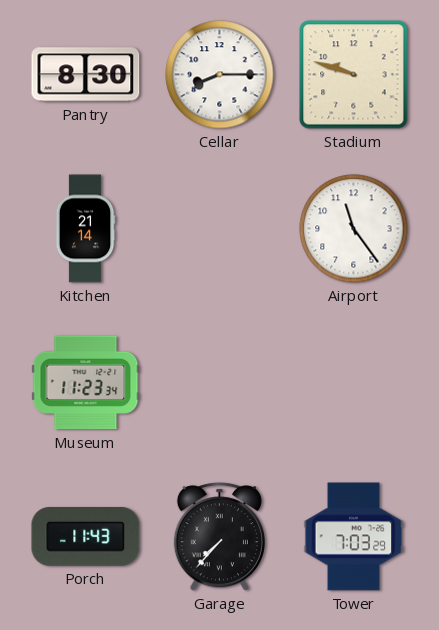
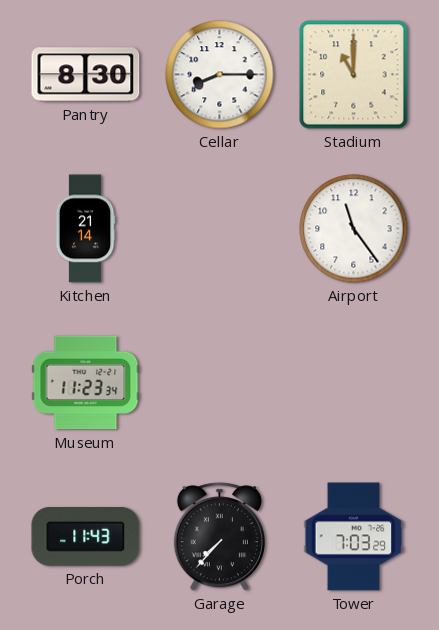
Stadium: 9:48 -> 11:00
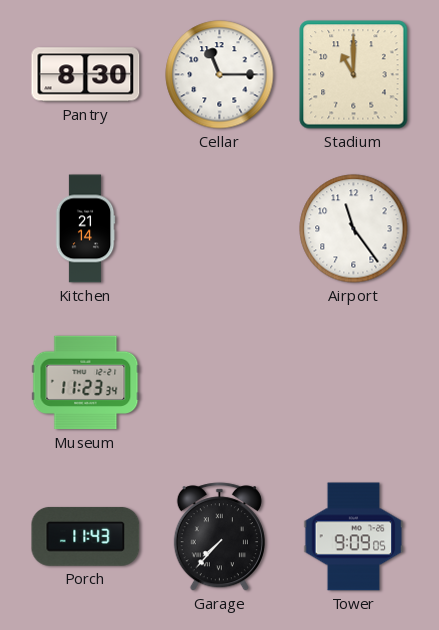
Cellar: 8:15 -> 11:15
Tower: 7:03 -> 9:09
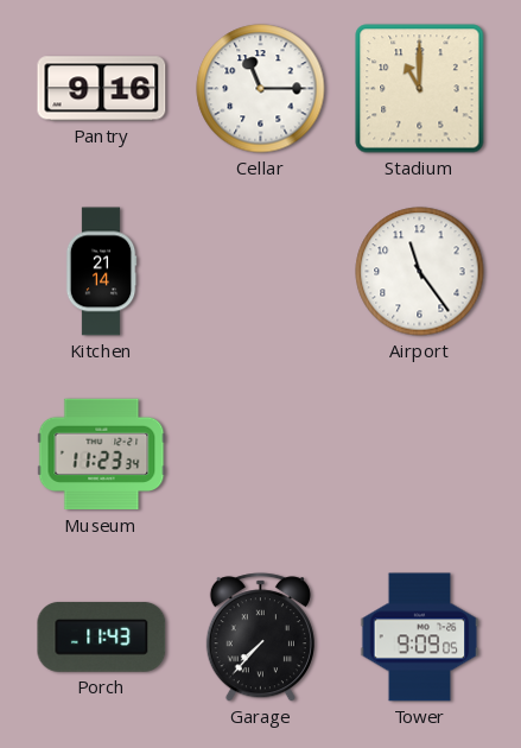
Pantry: 8:30 -> 9:16
